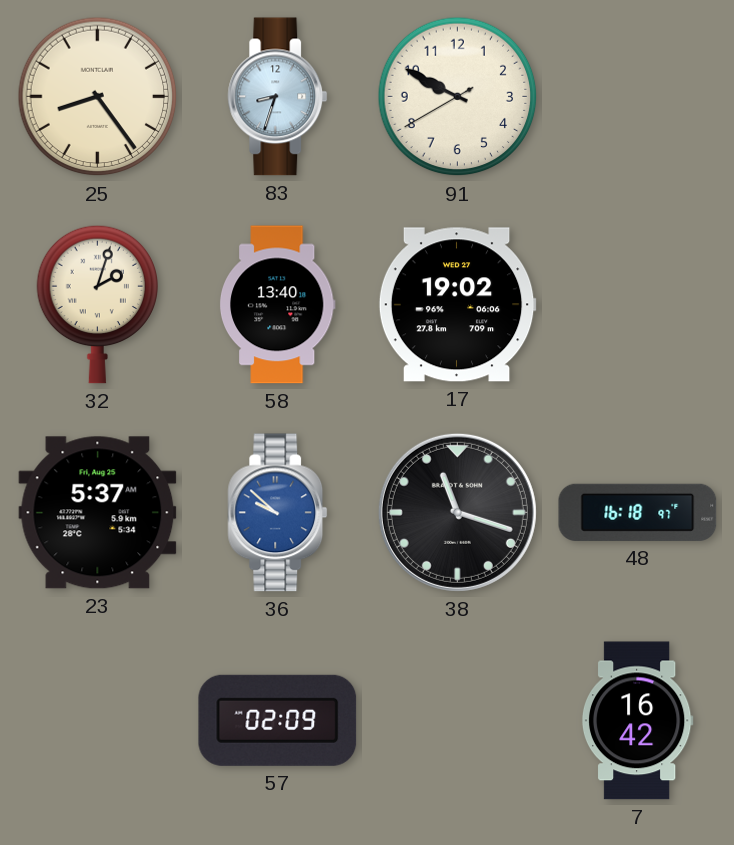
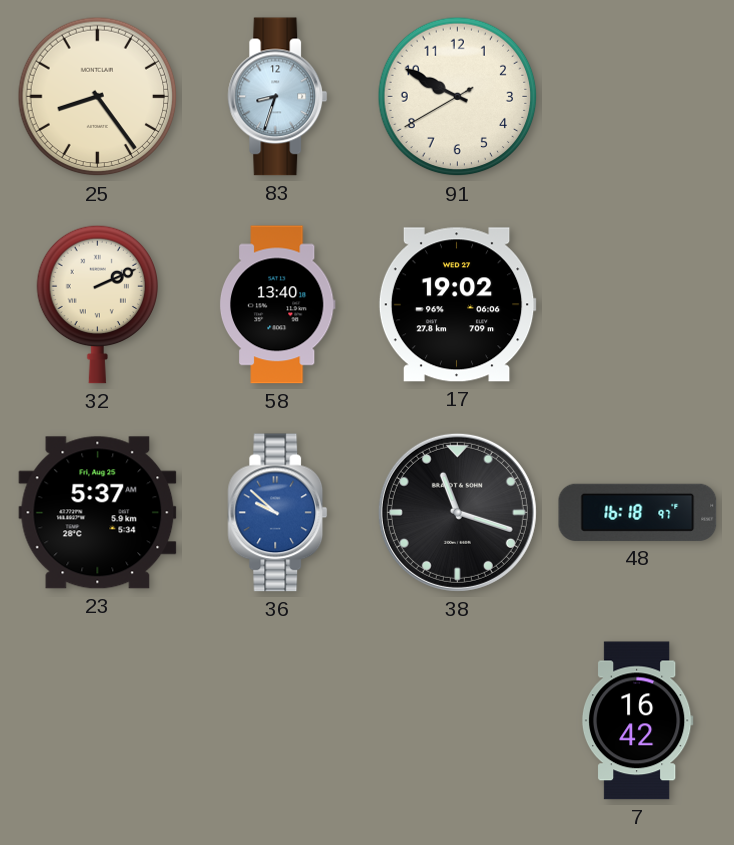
32: 2:03 -> 2:11
57: 02:09 -> none
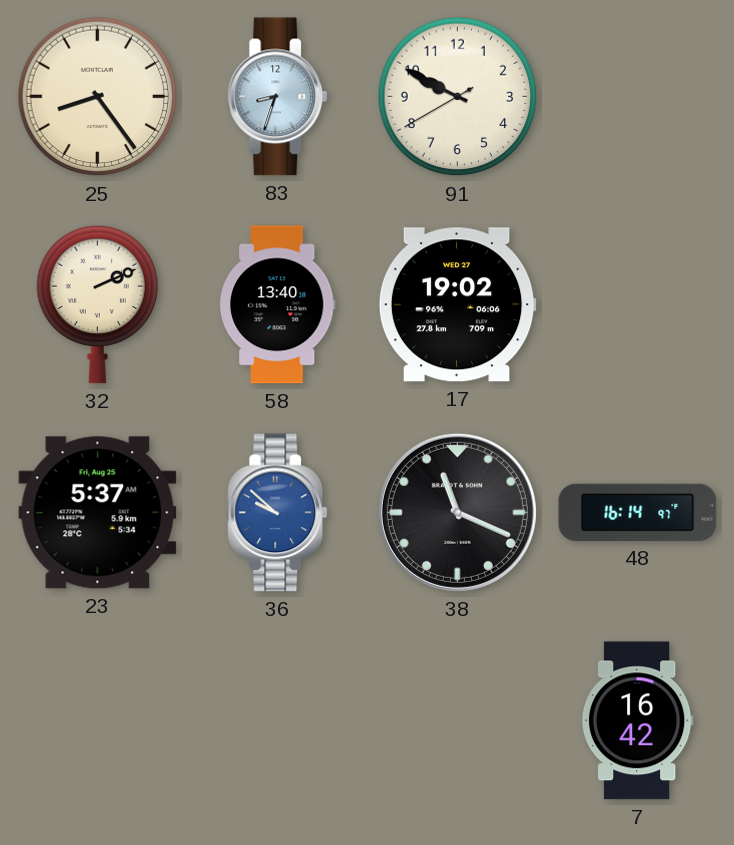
38: 11:18 -> 11:19
48: 16:18 -> 16:14
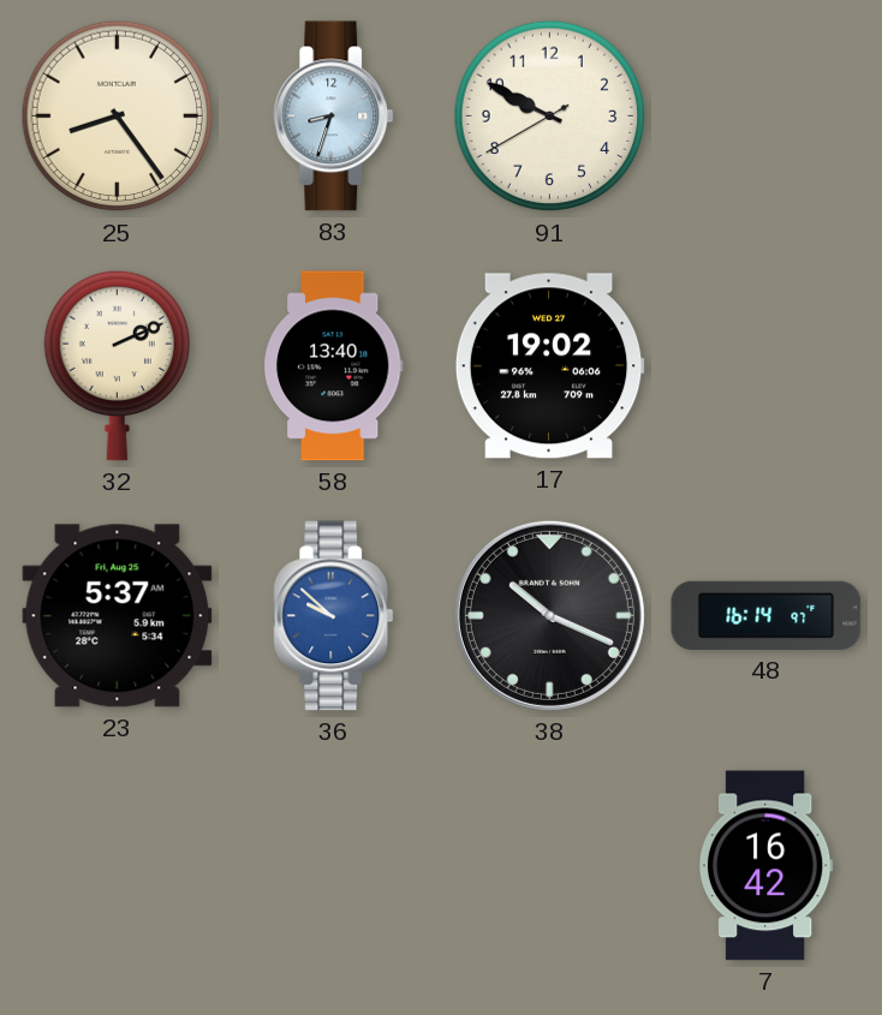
38: 11:19 -> 10:19
